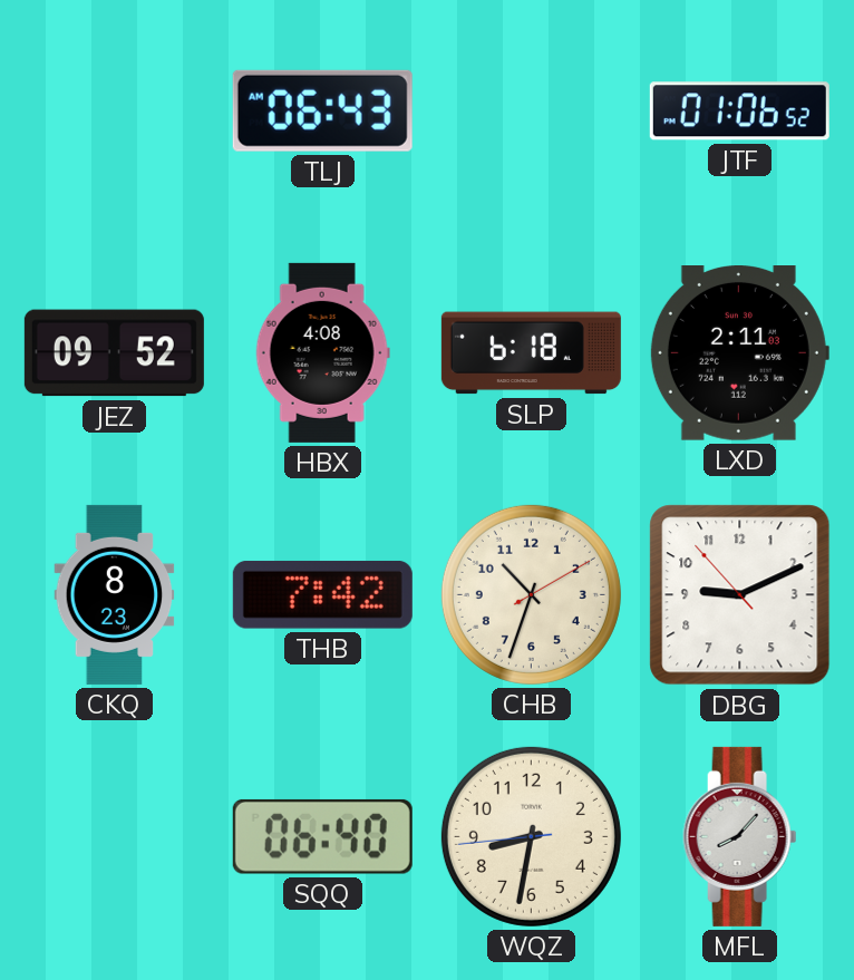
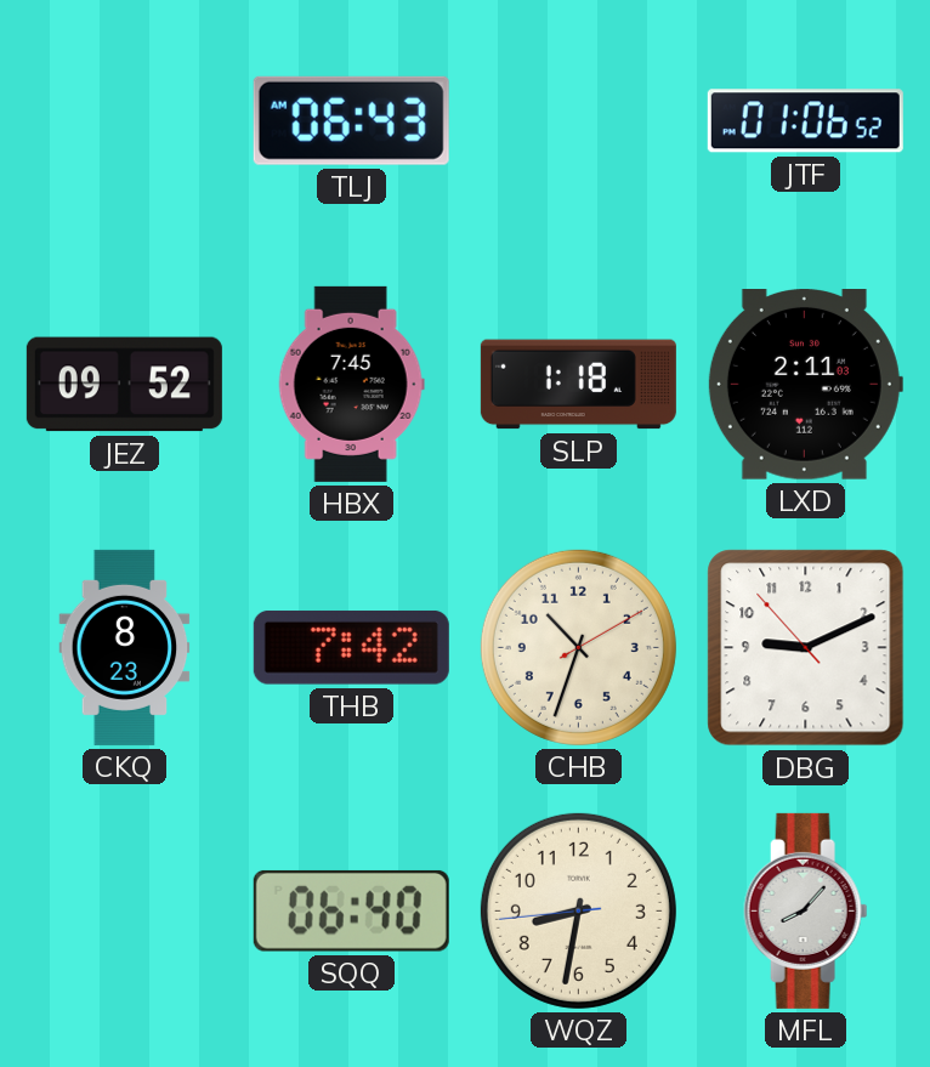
HBX: 4:08 -> 7:45
SLP: 6:18 -> 1:18
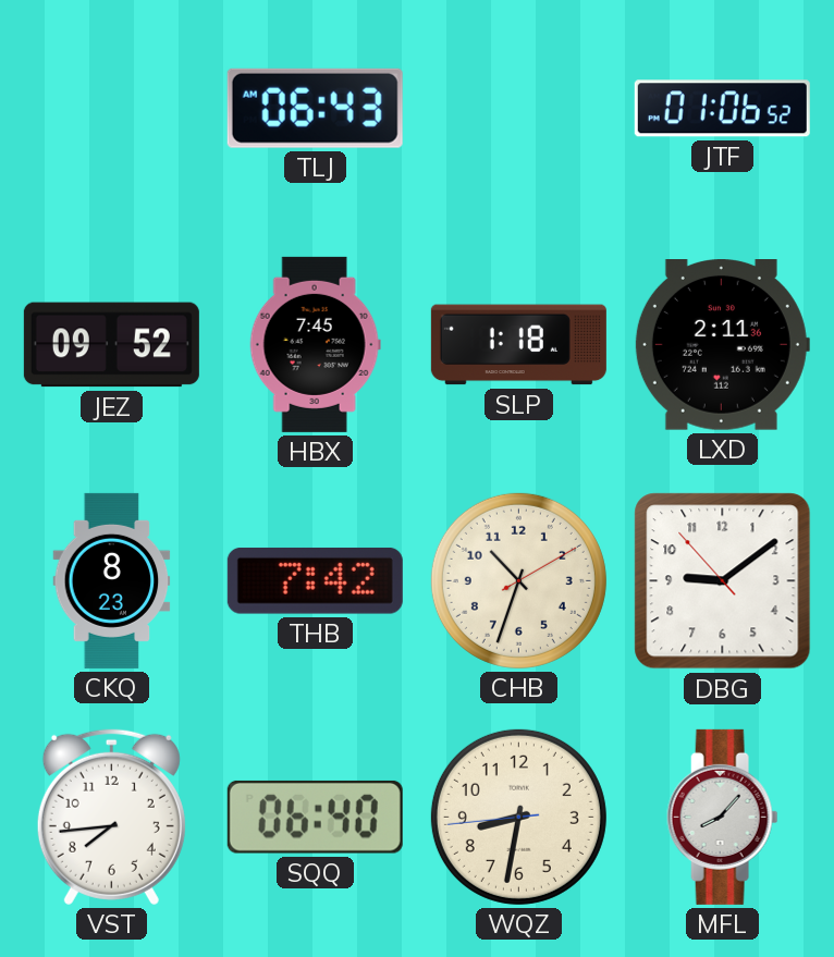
LXD: 2:11:03 -> 2:11:36
DBG: 9:10 -> 9:08
VST: none -> 7:44
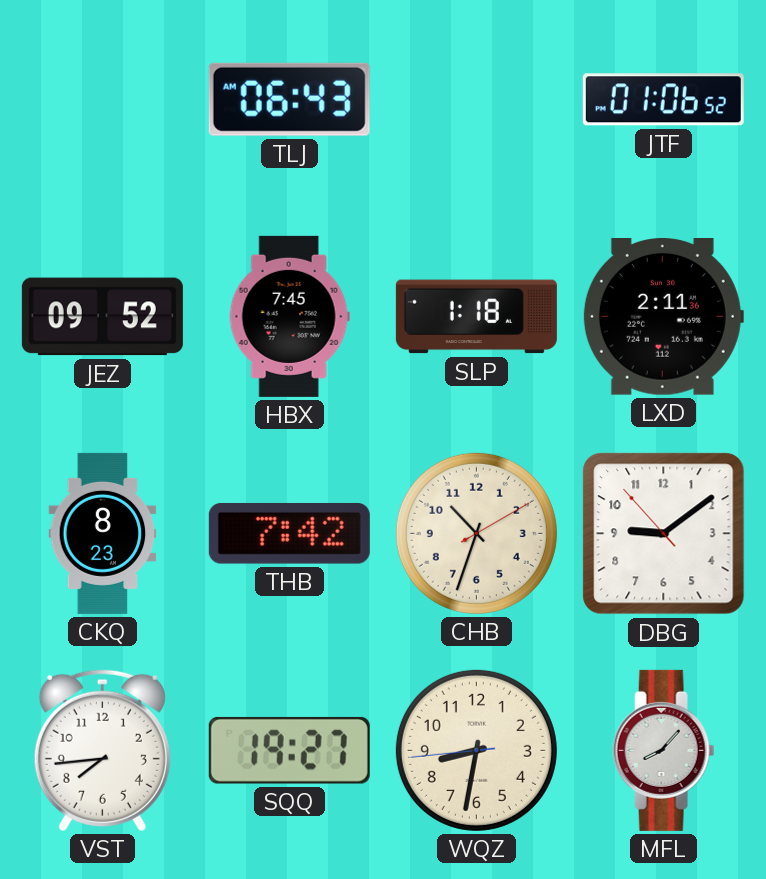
SQQ: 06:40 -> 19:27
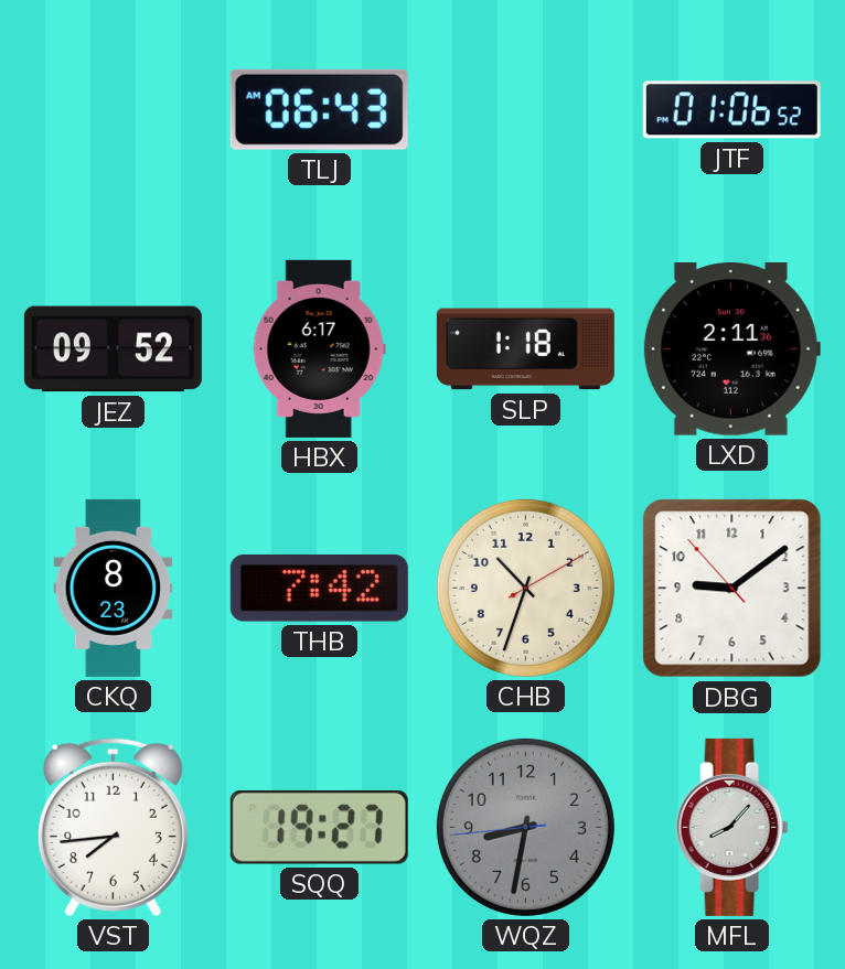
HBX: 7:45 -> 6:17
WQZ dial: cream -> grey
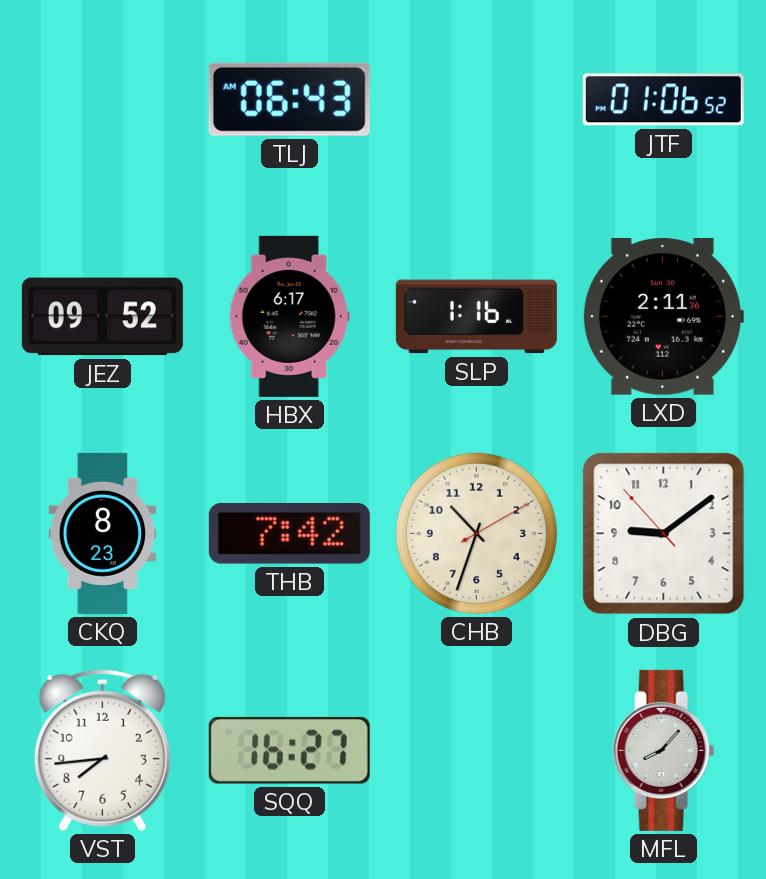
SLP: 1:18 -> 1:16
SQQ: 19:27 -> 16:27
WQZ: 8:31 -> none
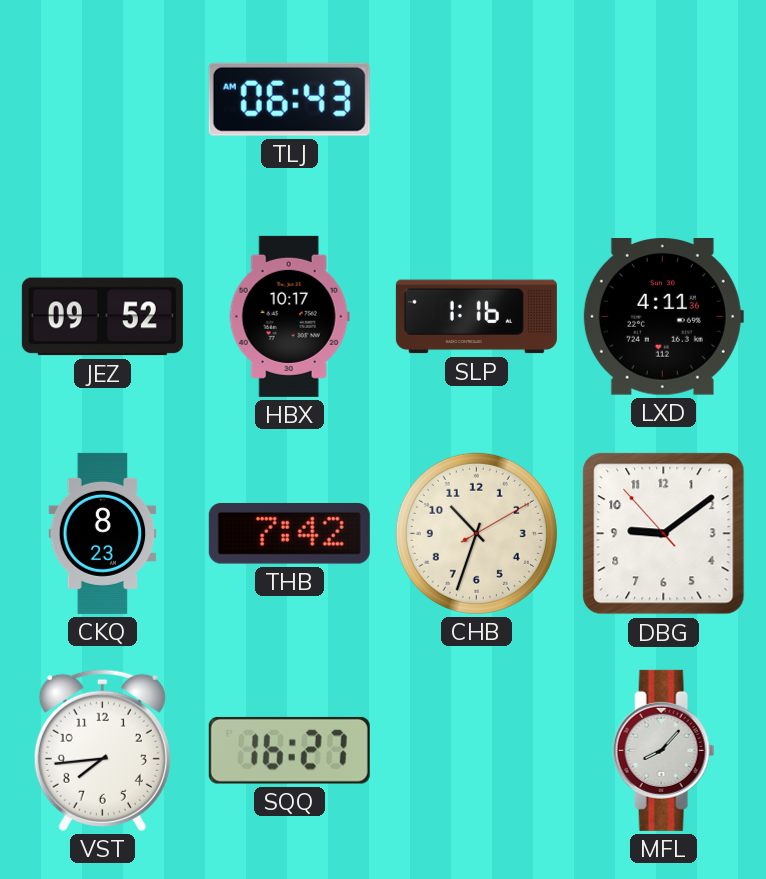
JTF: 01:06 -> none
HBX: 6:17 -> 10:17
LXD: 2:11 -> 4:11
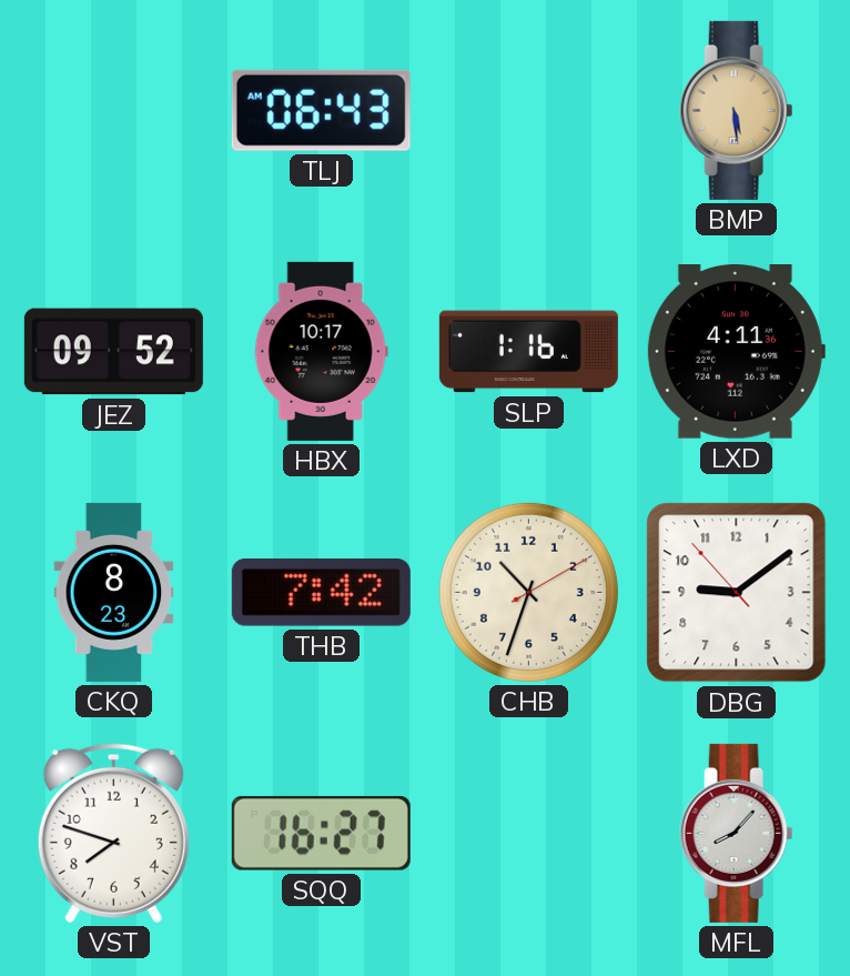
BMP: none -> 5:29
VST: 7:44 -> 7:48
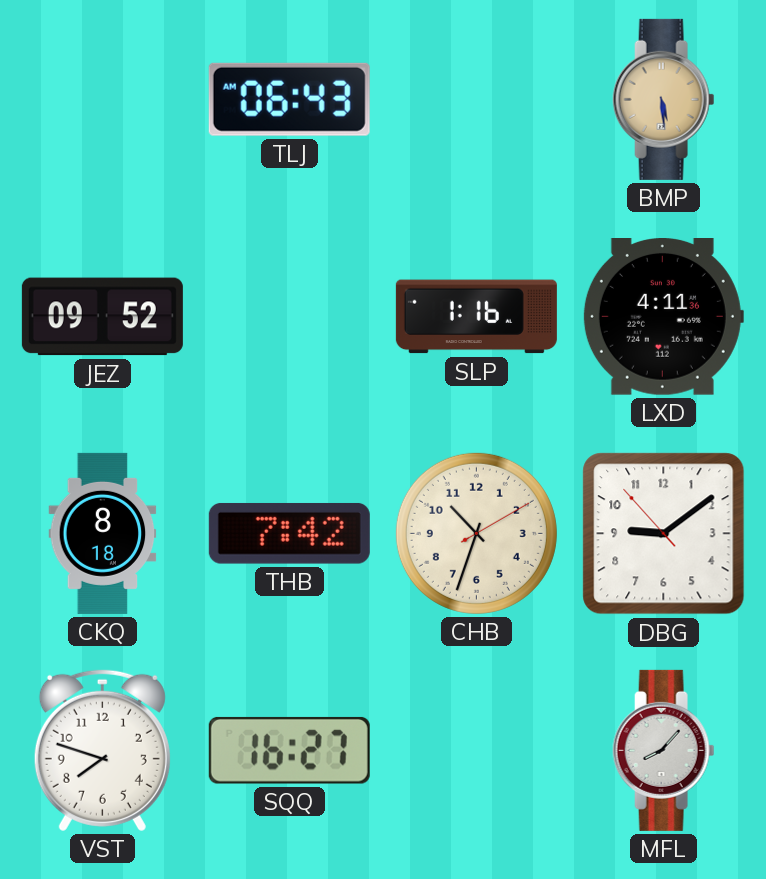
HBX: 10:17 -> none
CKQ: 8:23 -> 8:18
